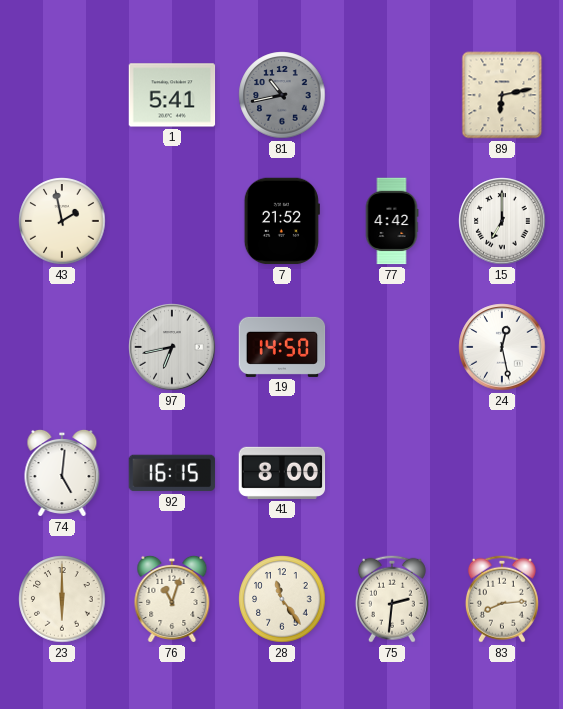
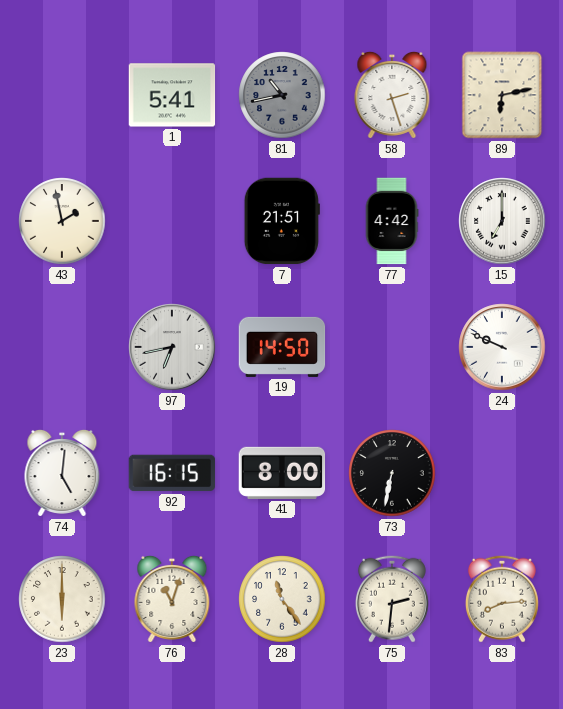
58: none -> 2:27
7: 21:52 -> 21:51
24: 12:28 -> 9:49
73: none -> 6:32
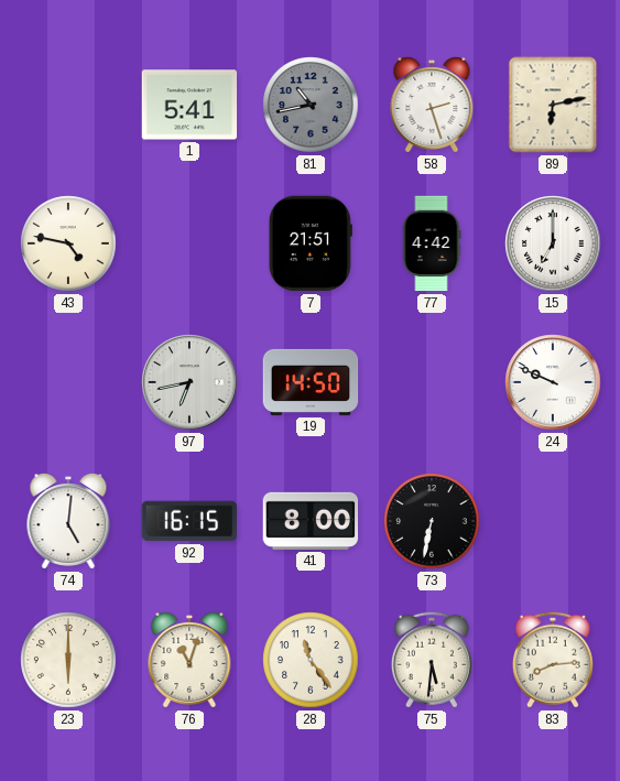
43: 1:58 -> 4:47
75: 2:31 -> 5:31
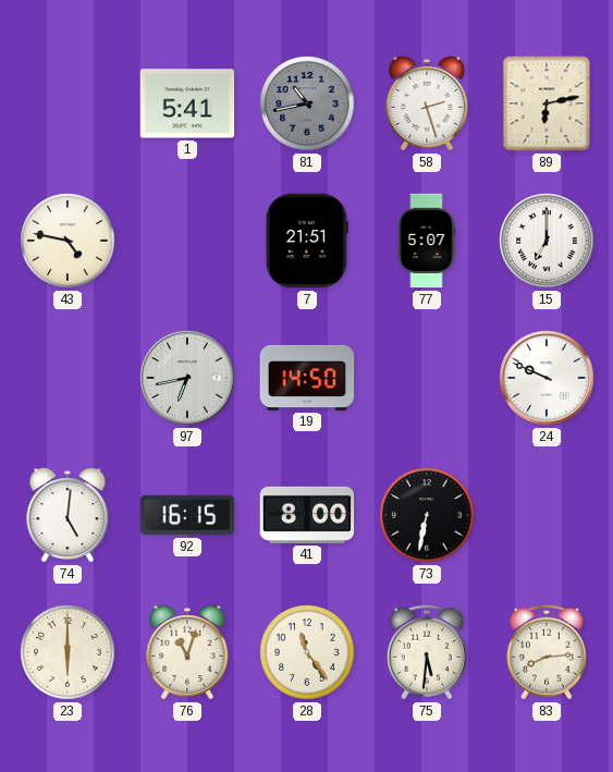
77: 4:42 -> 5:07
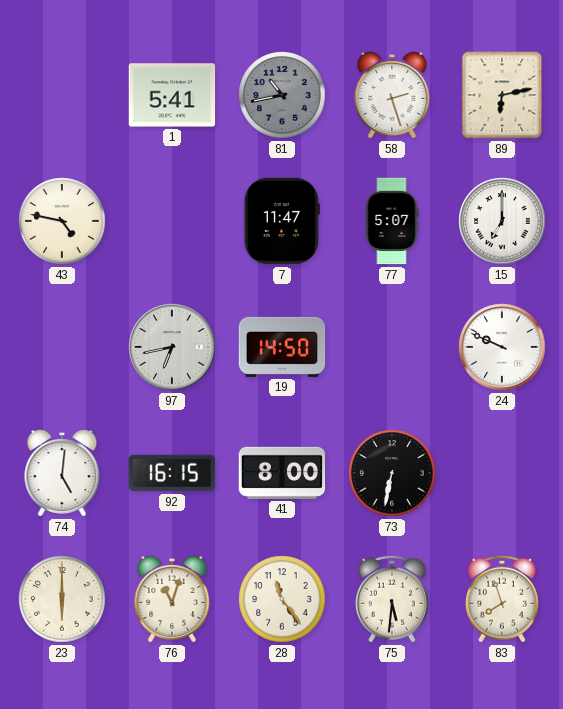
7: 21:51 -> 11:47
83: 8:14 -> 7:57
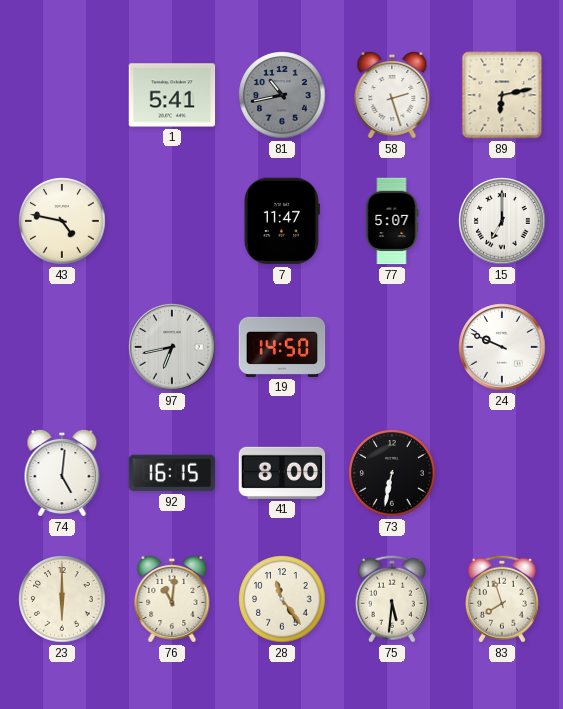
76: 11:03 -> 11:01
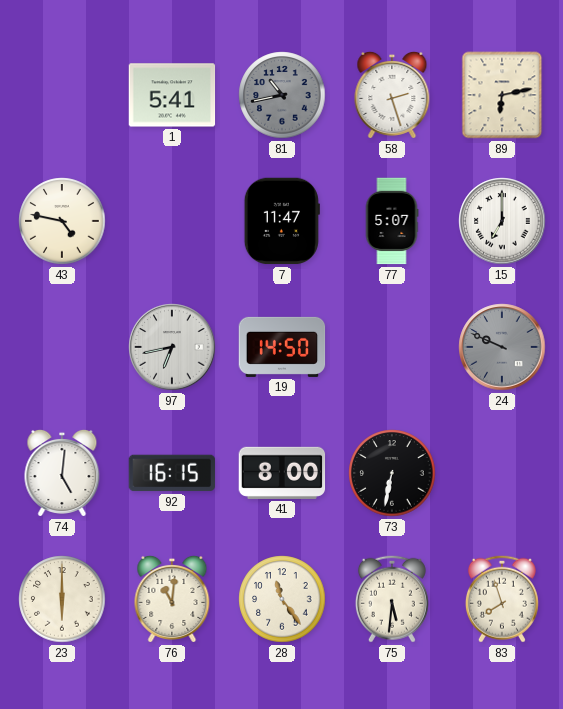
24 dial: white -> grey
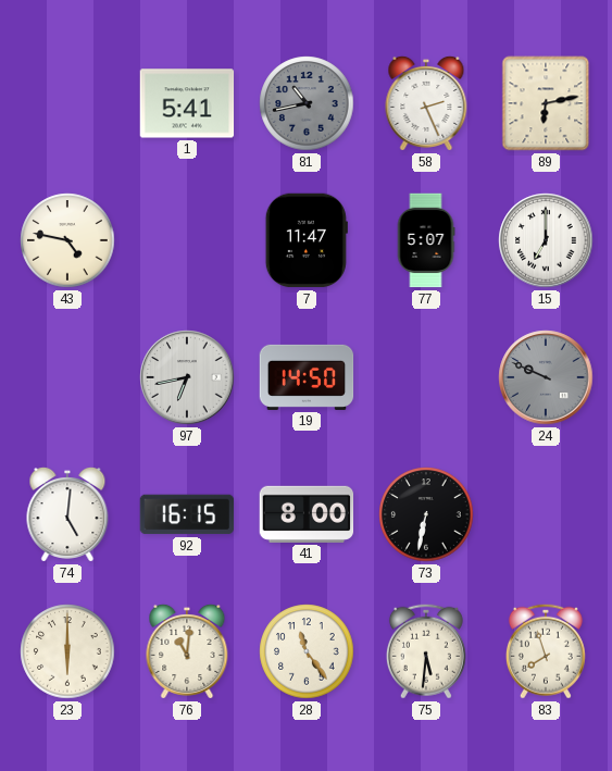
58: 2:27 -> 2:26
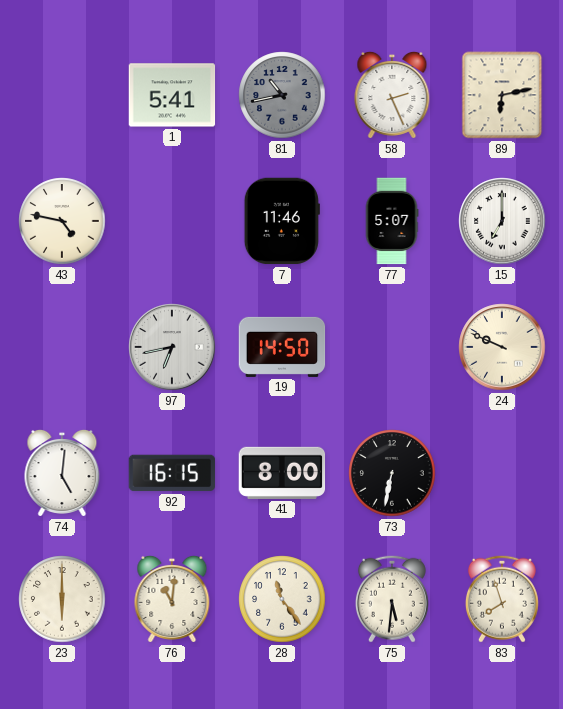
7: 11:47 -> 11:46
24 dial: grey -> cream
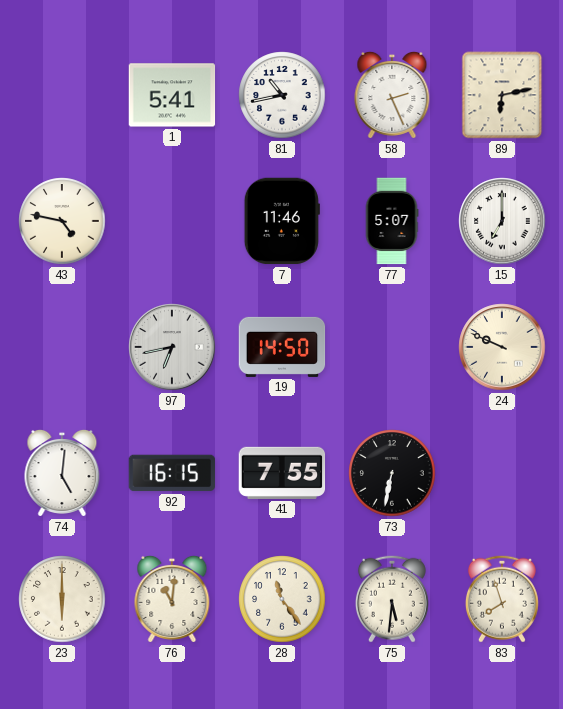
81 dial: grey -> white
41: 8:00 -> 7:55
